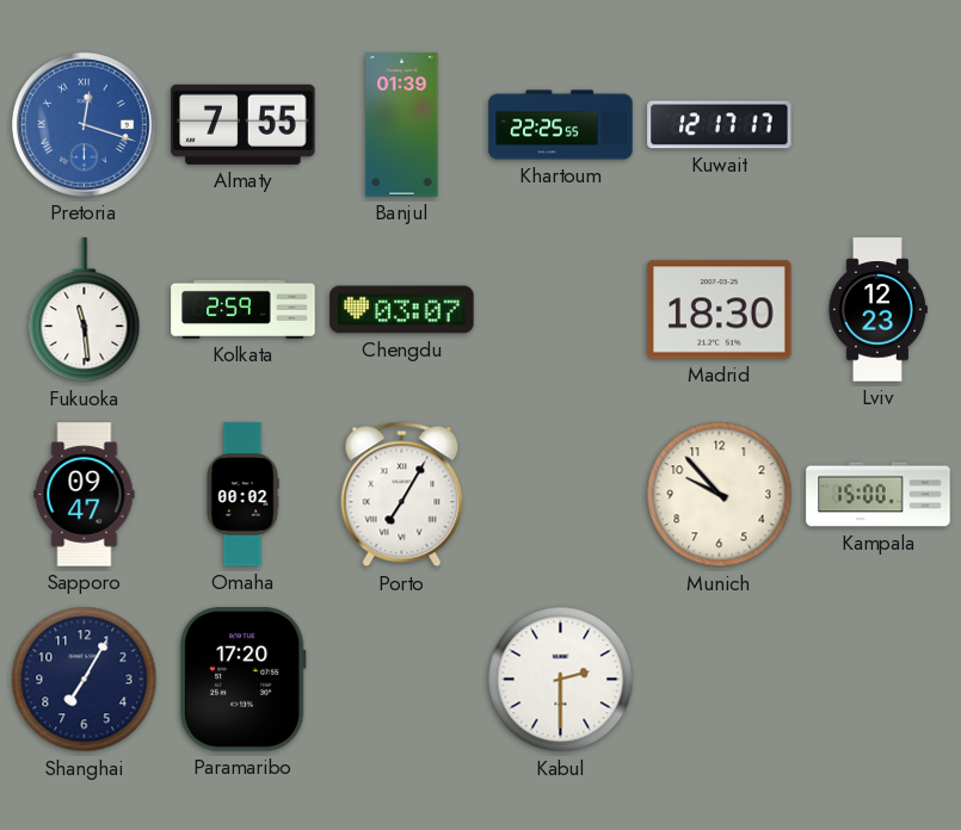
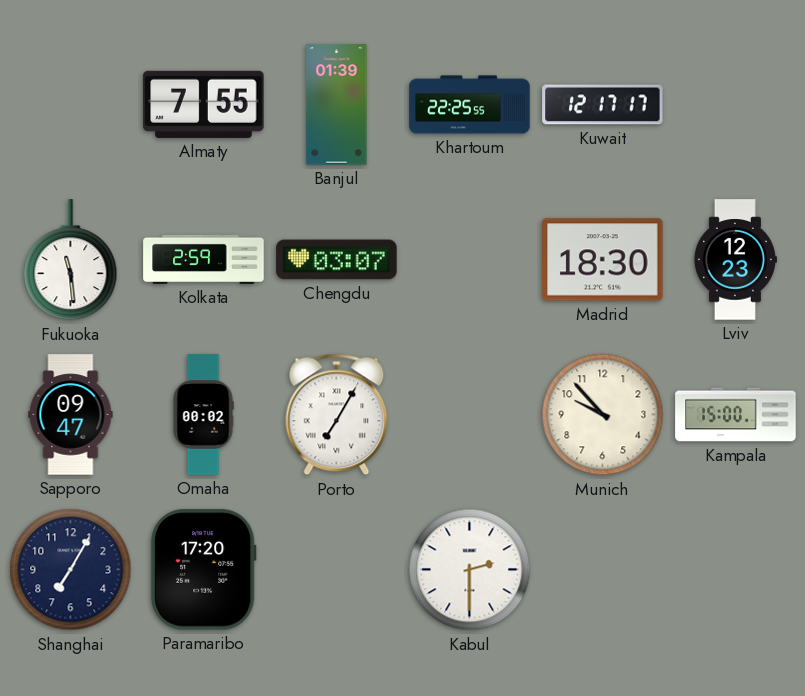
Pretoria: 12:18 -> none
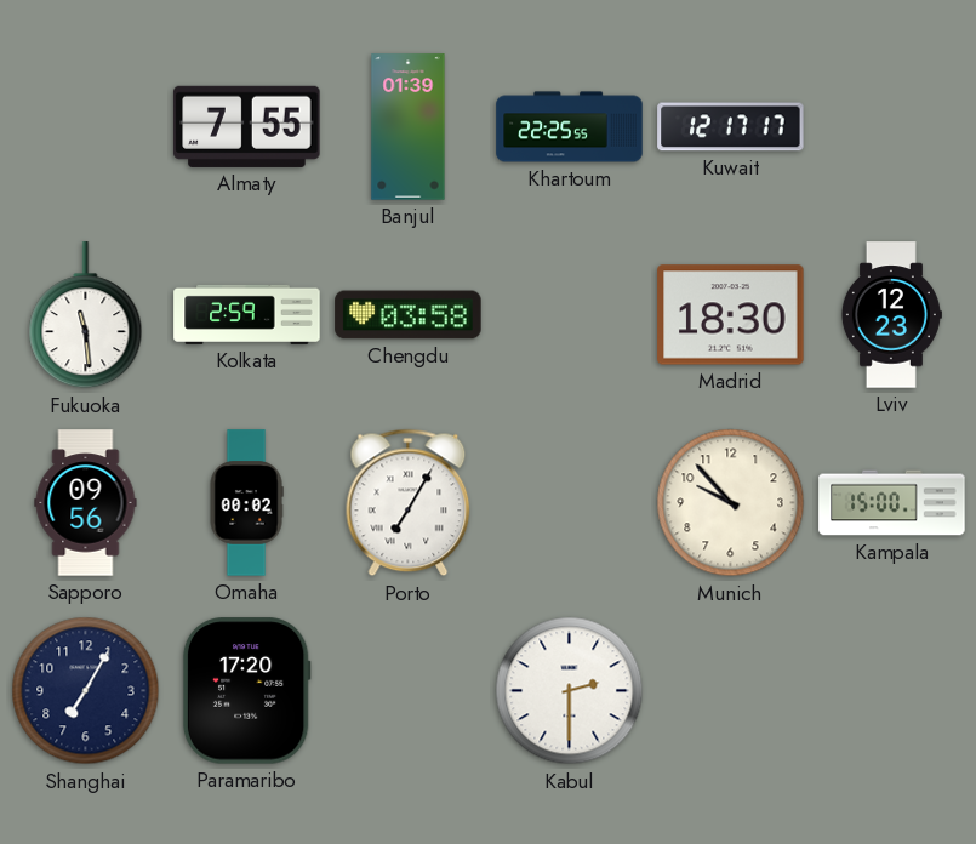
Chengdu: 03:07 -> 03:58
Sapporo: 09:47 -> 09:56
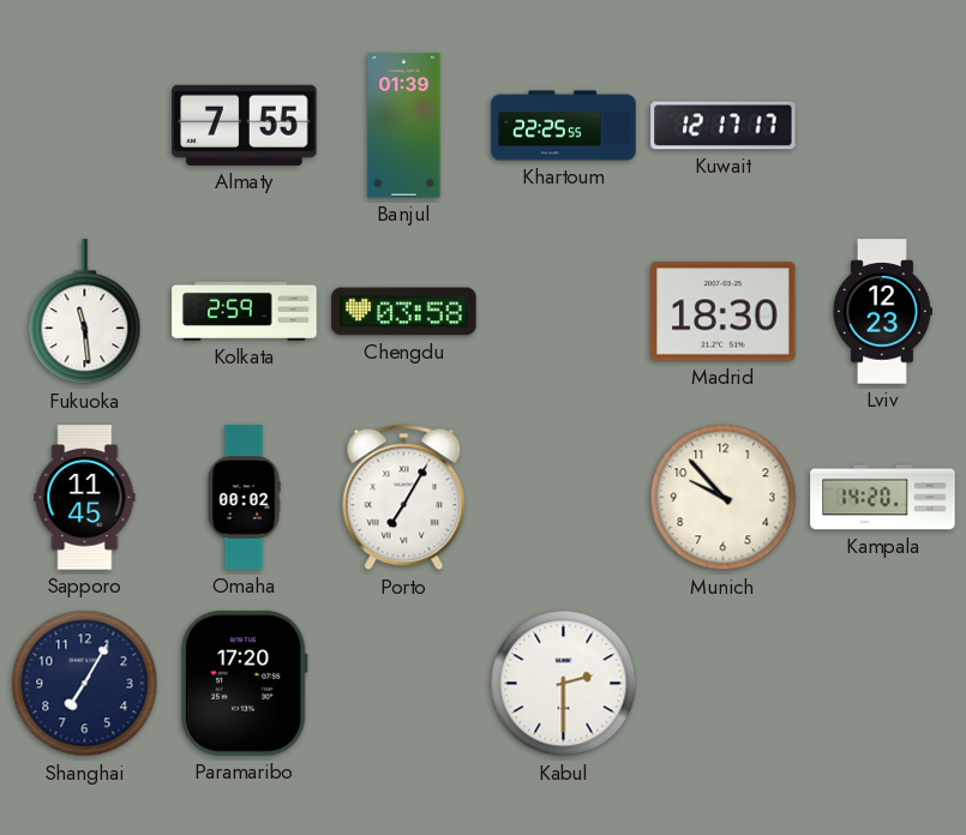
Sapporo: 09:56 -> 11:45
Kampala: 15:00 -> 14:20
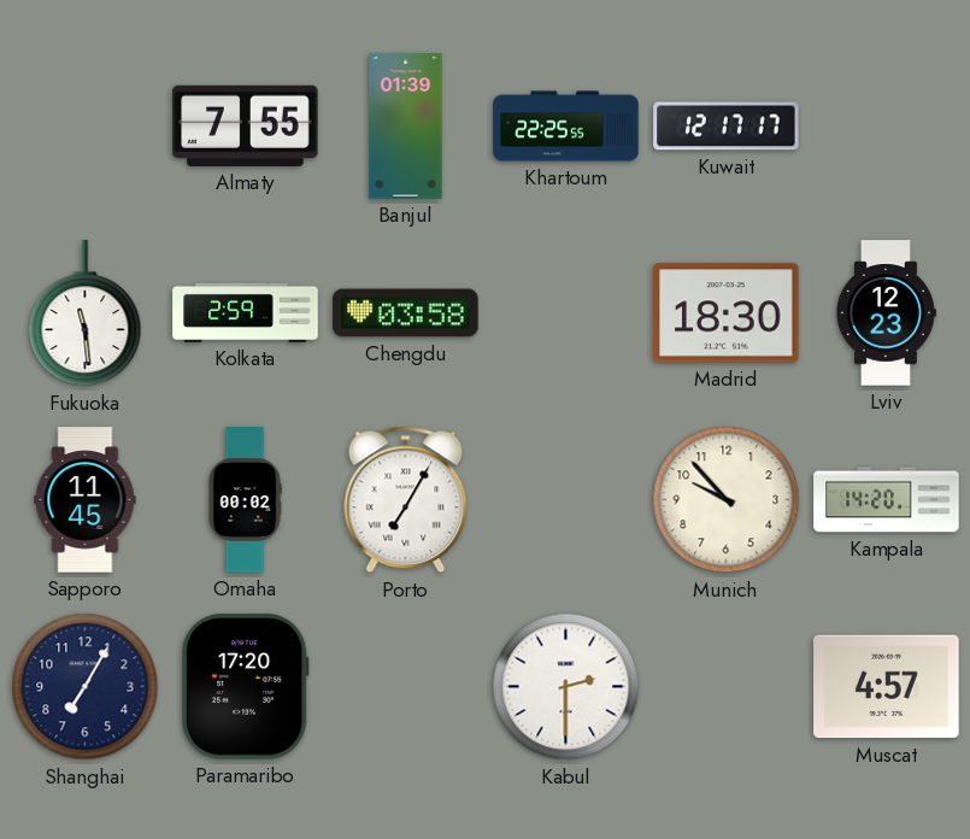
Muscat: none -> 4:57
